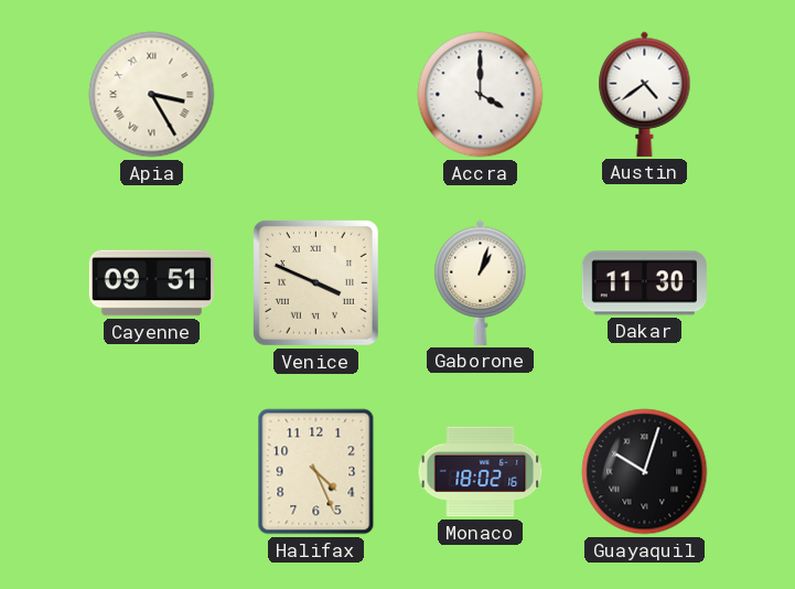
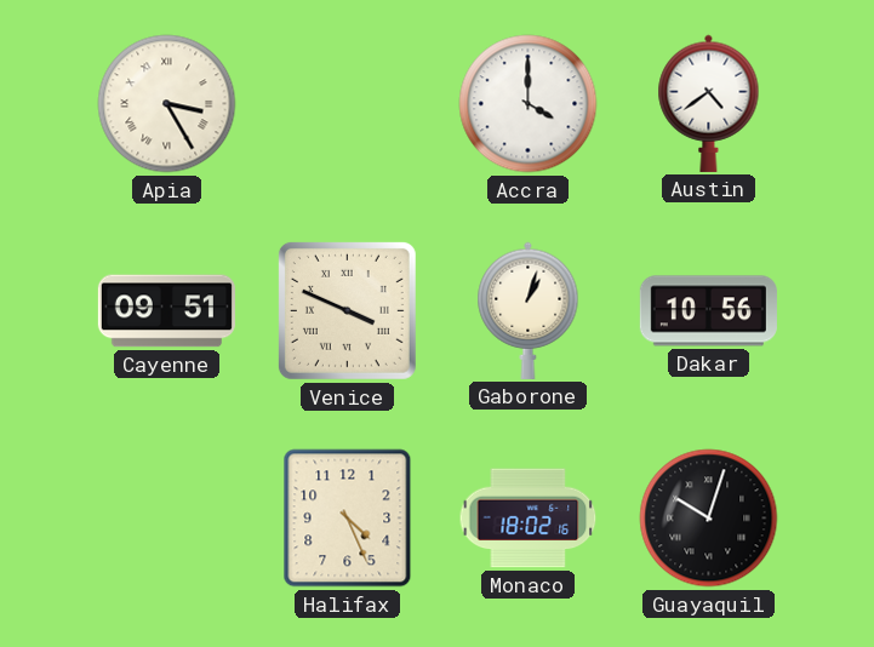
Dakar: 11:30 -> 10:56
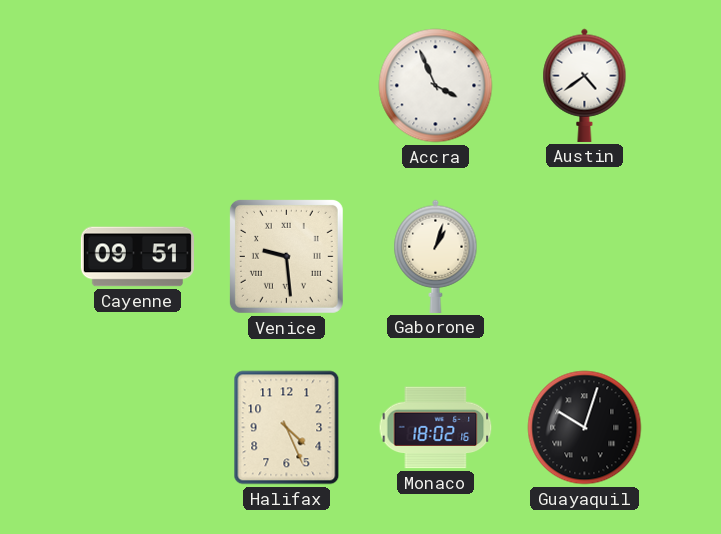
Apia: 3:25 -> none
Accra: 4:00 -> 3:56
Venice: 3:49 -> 9:29
Dakar: 10:56 -> none
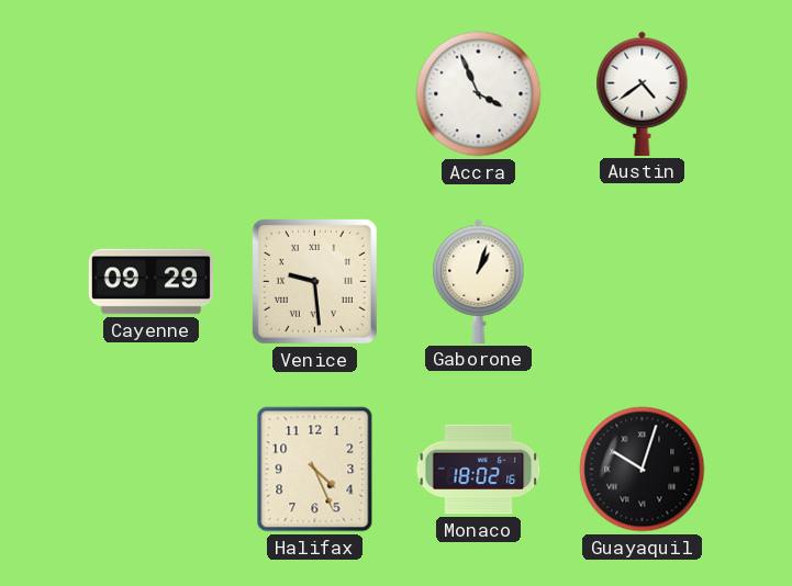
Cayenne: 09:51 -> 09:29
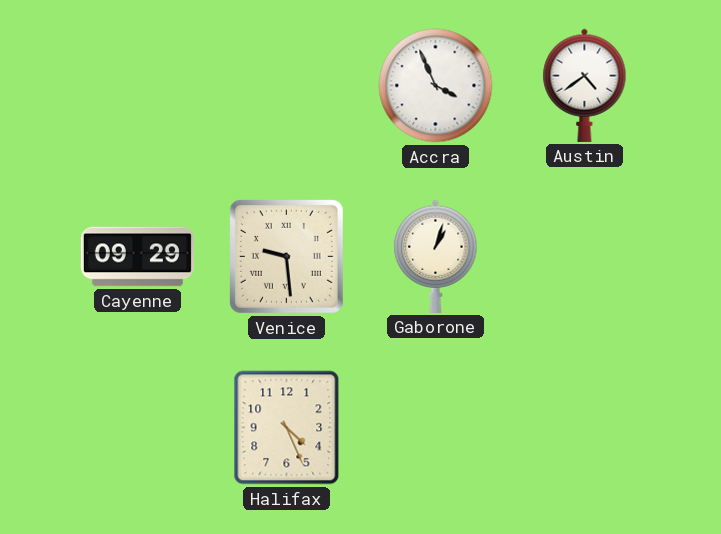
Monaco: 18:02 -> none
Guayaquil: 10:03 -> none
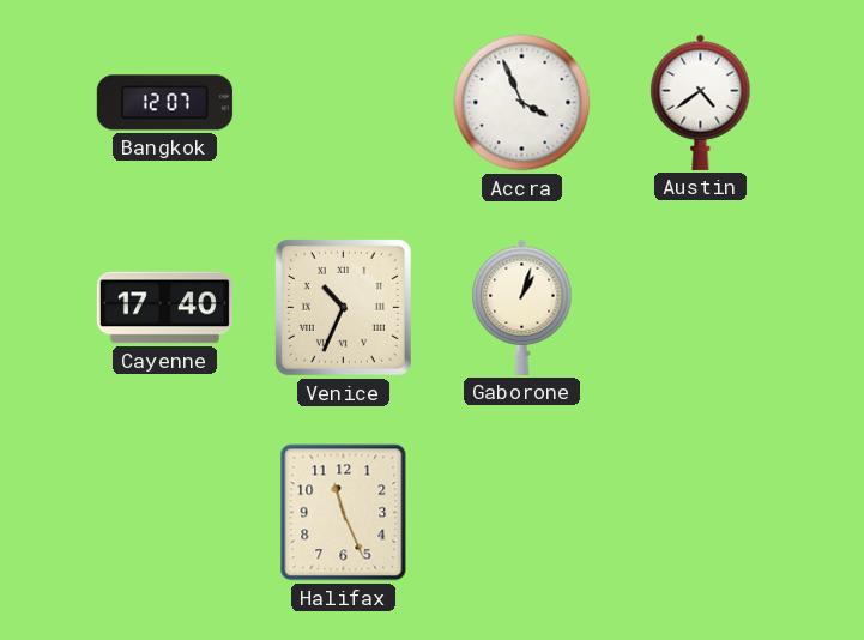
Bangkok: none -> 12:07
Cayenne: 09:29 -> 17:40
Venice: 9:29 -> 10:34
Halifax: 4:26 -> 11:26
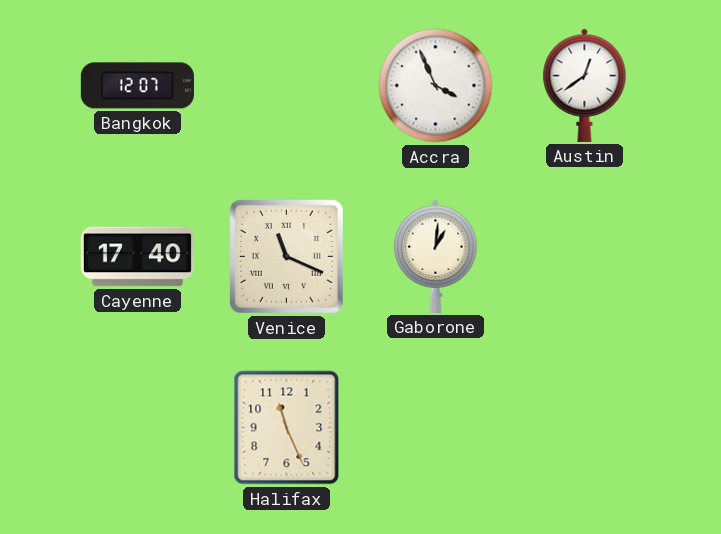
Austin: 4:39 -> 12:39
Venice: 10:34 -> 11:19
Gaborone: 1:03 -> 1:01
